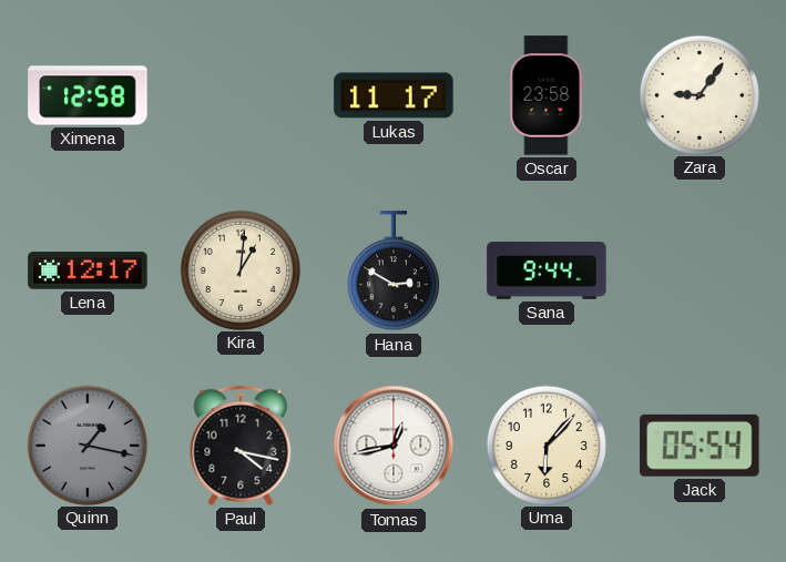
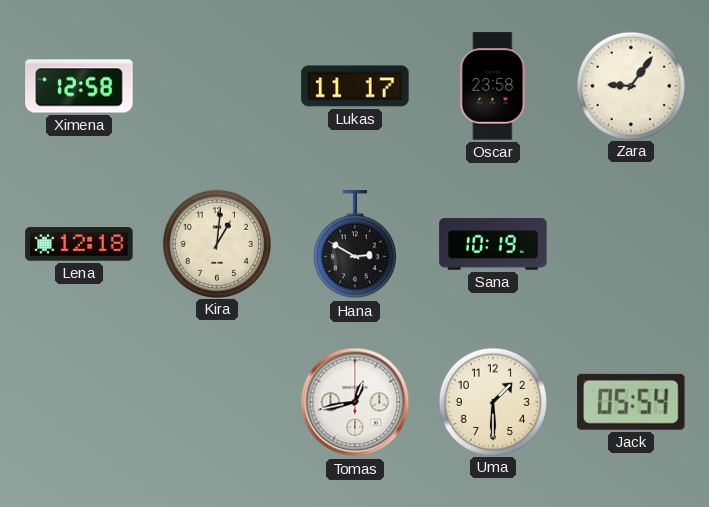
Lena: 12:17 -> 12:18
Sana: 9:44 -> 10:19
Quinn: 1:17 -> none
Paul: 4:17 -> none
Uma: 6:07 -> 1:30
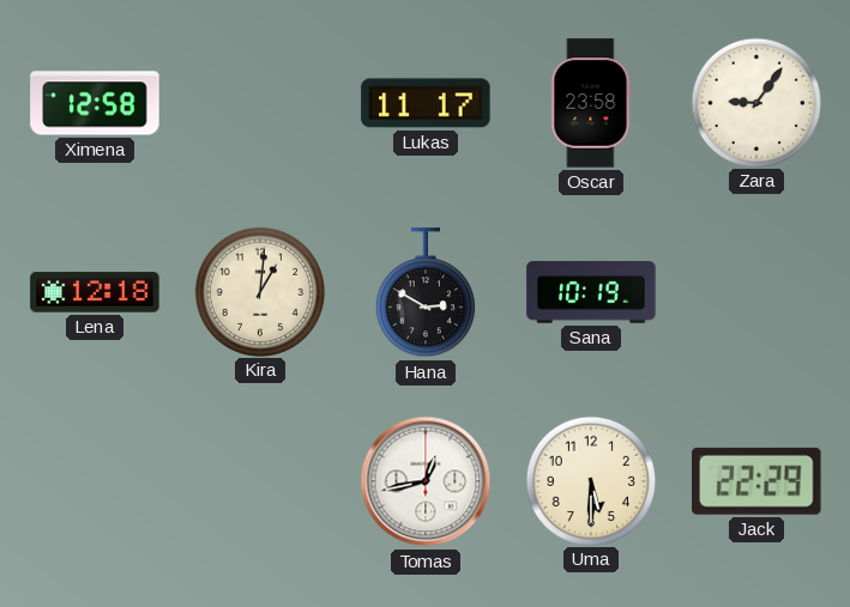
Uma: 1:30 -> 5:30
Jack: 05:54 -> 22:29
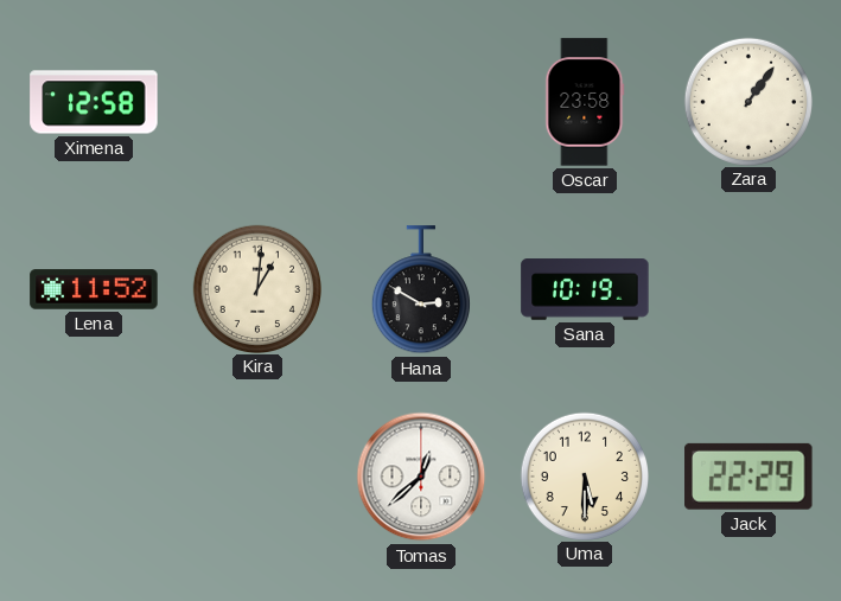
Lukas: 11:17 -> none
Zara: 9:06 -> 1:06
Lena: 12:18 -> 11:52
Tomas: 12:43 -> 12:38
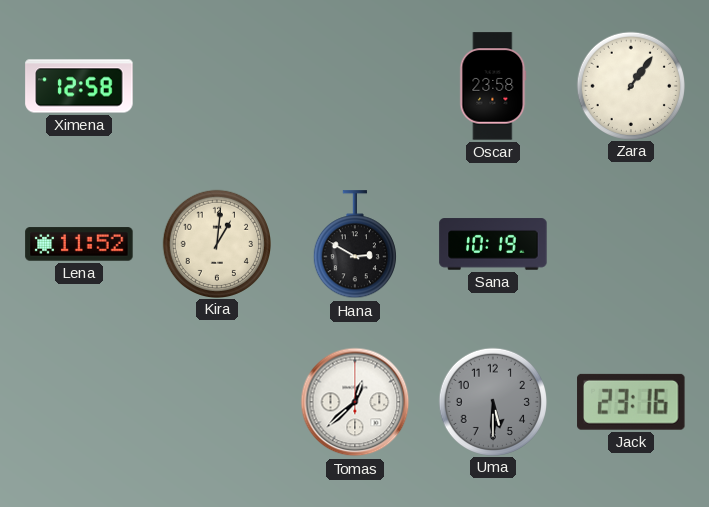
Uma dial: cream -> grey
Jack: 22:29 -> 23:16
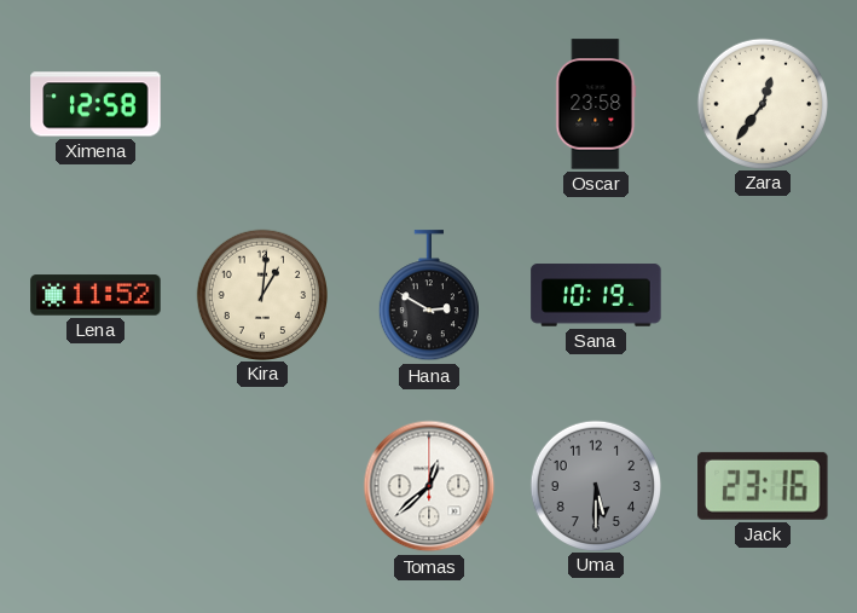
Zara: 1:06 -> 12:36
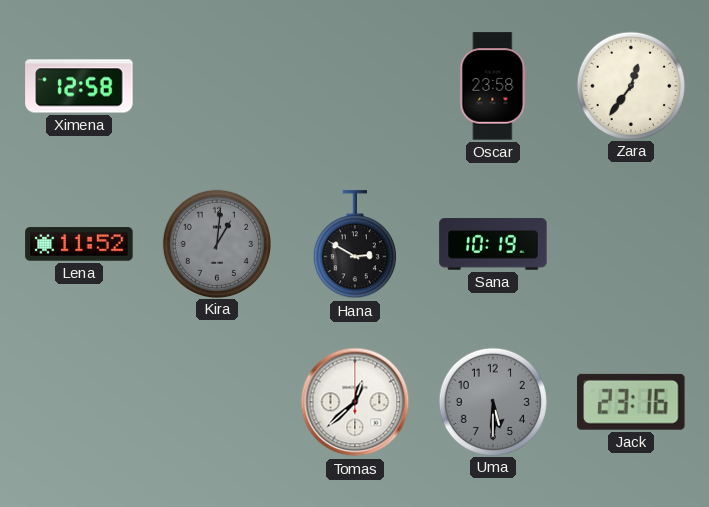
Kira dial: cream -> grey
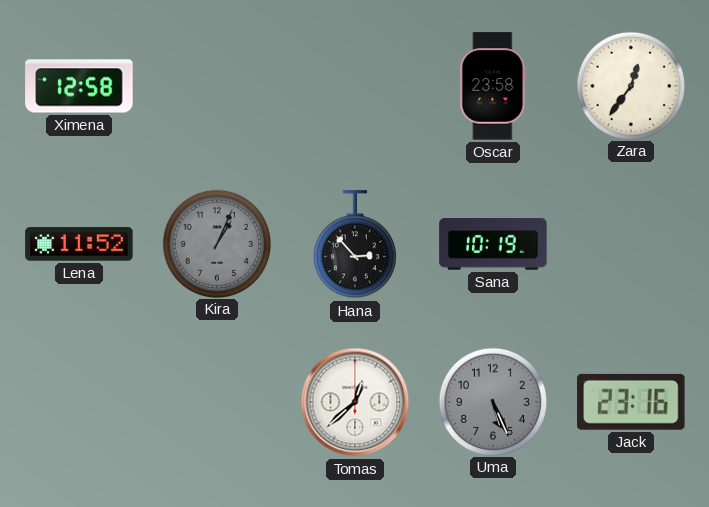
Kira: 1:01 -> 1:04
Hana: 2:50 -> 2:53
Uma: 5:30 -> 5:26
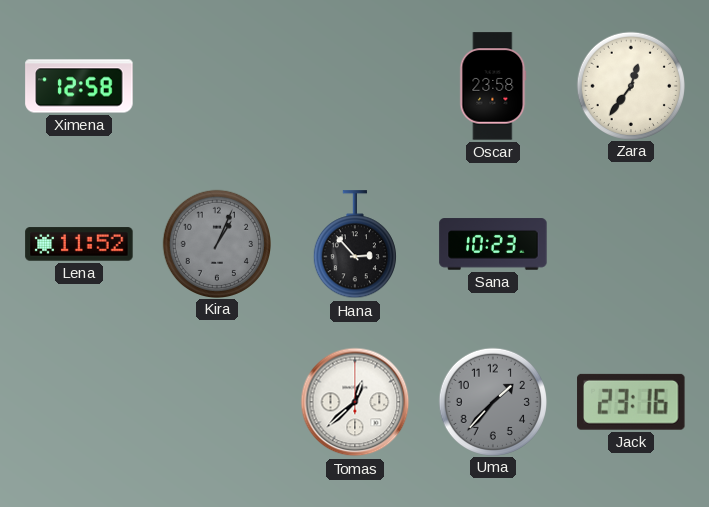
Sana: 10:19 -> 10:23
Uma: 5:26 -> 1:37
